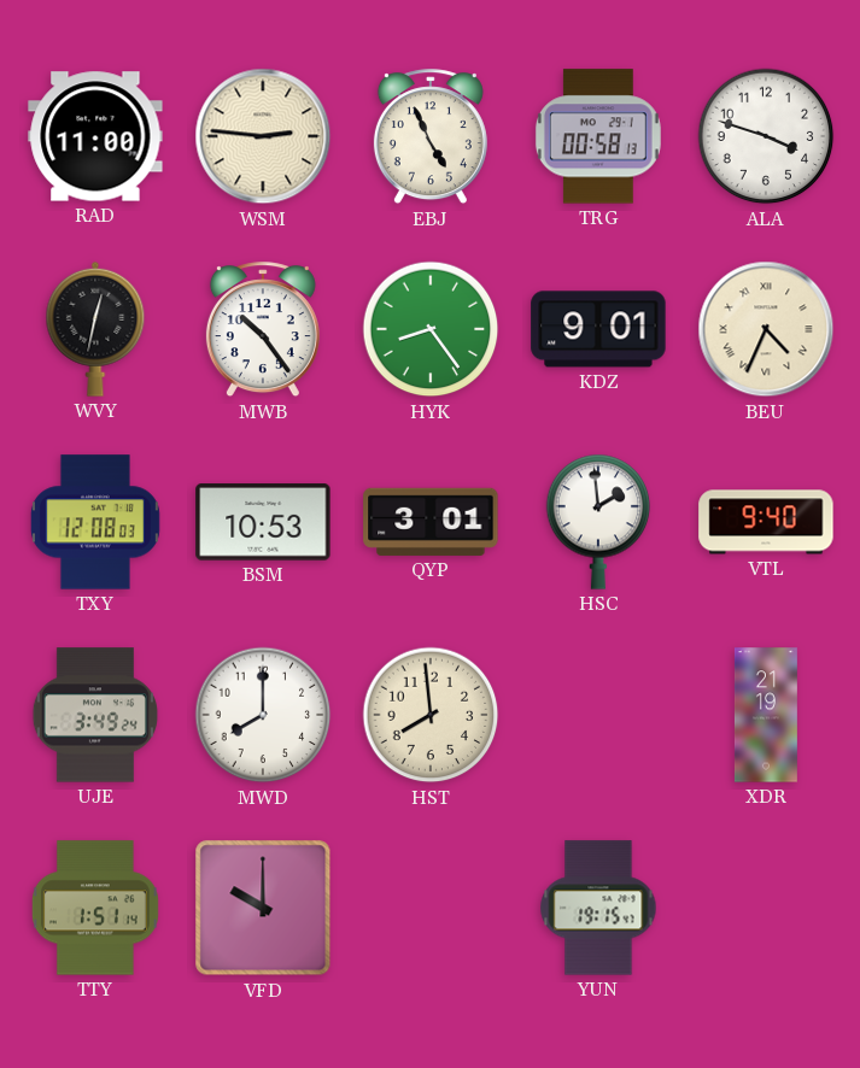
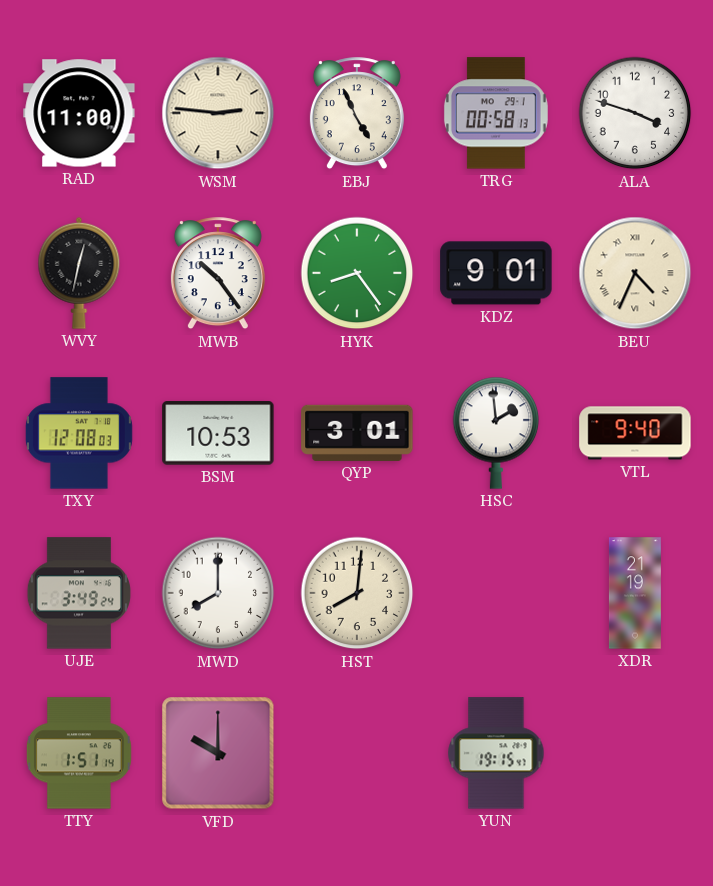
HST: 7:59 -> 8:01
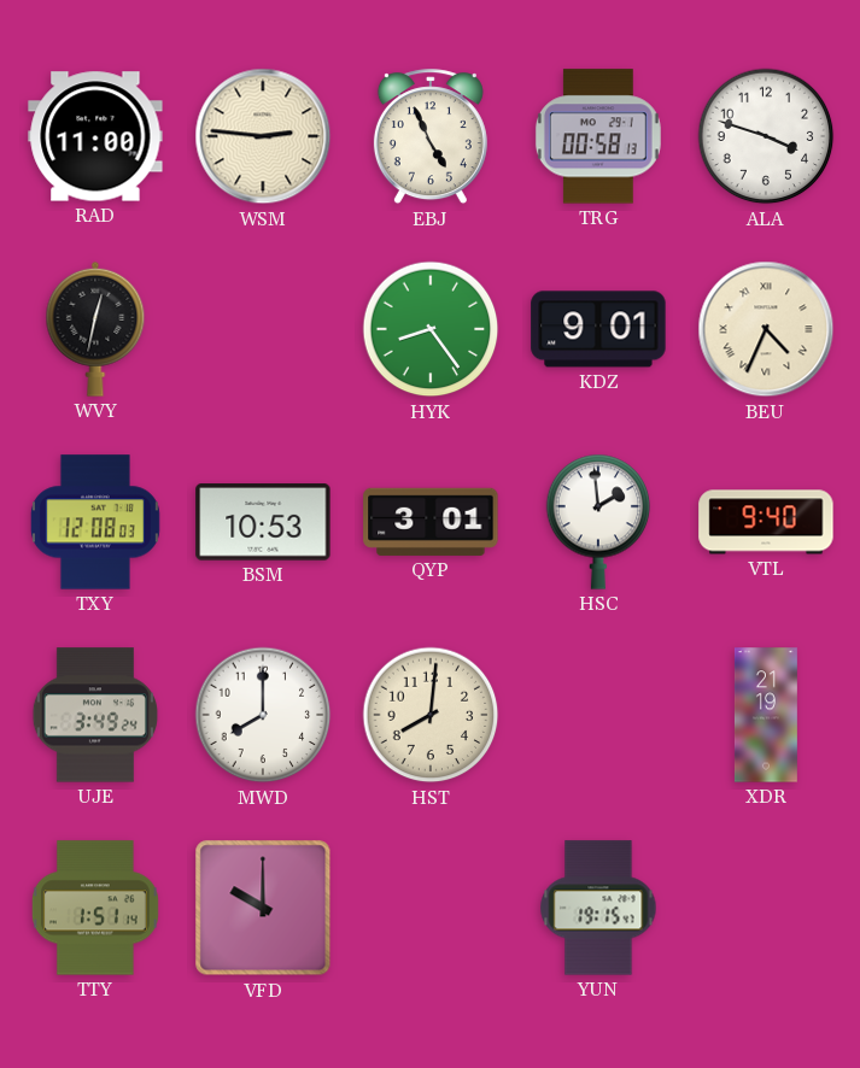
MWB: 10:24 -> none
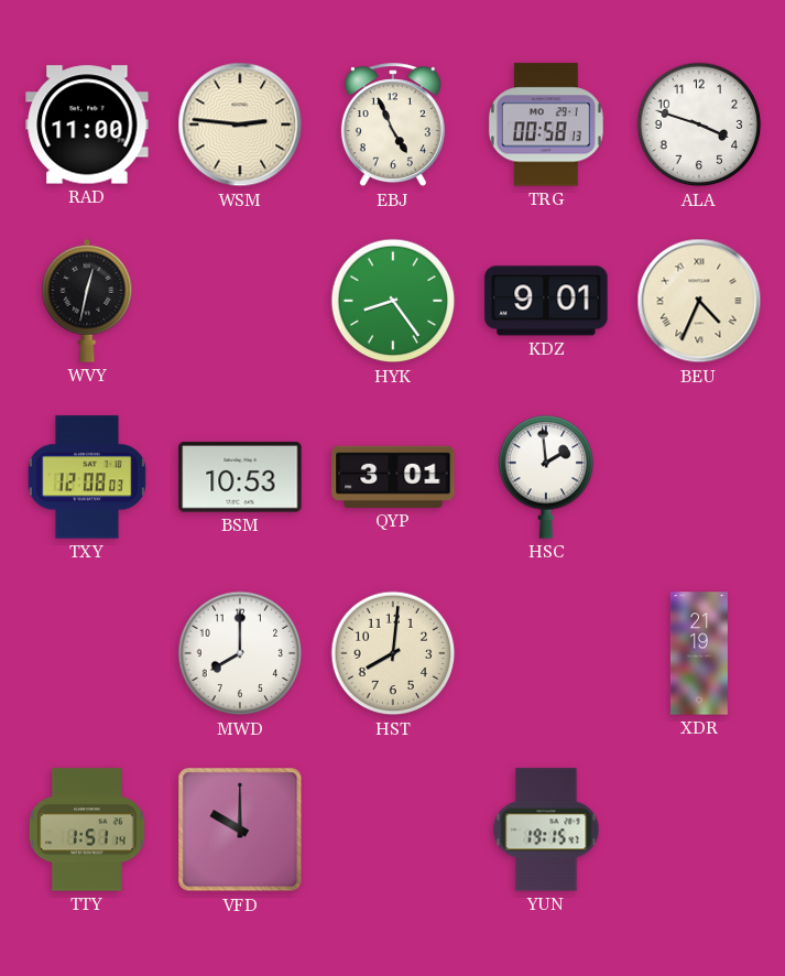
VTL: 9:40 -> none
UJE: 3:49 -> none
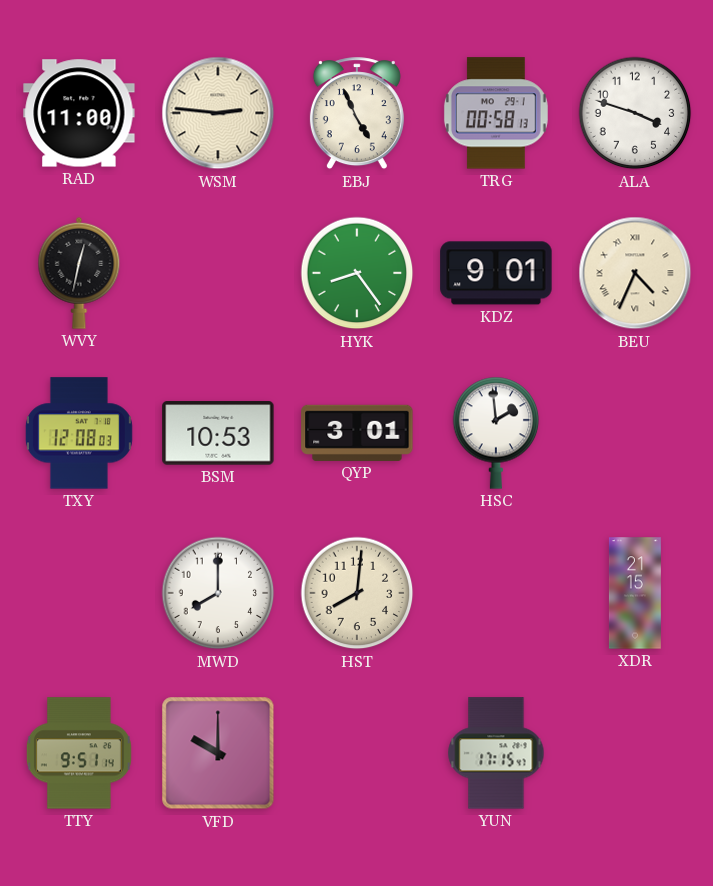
XDR: 21:19 -> 21:15
TTY: 1:51 -> 9:51
YUN: 19:15 -> 17:15
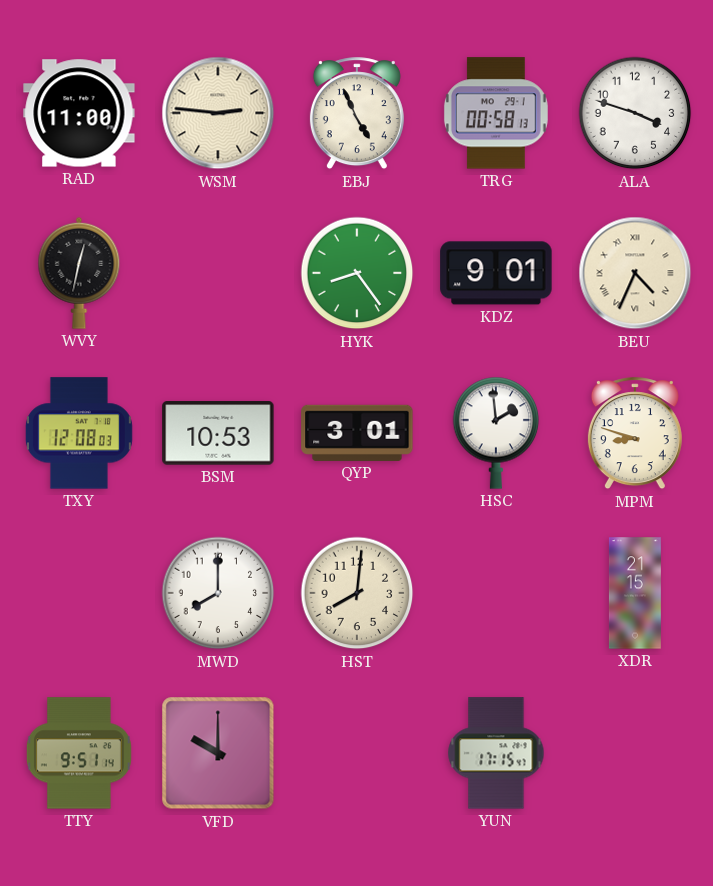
MPM: none -> 8:48
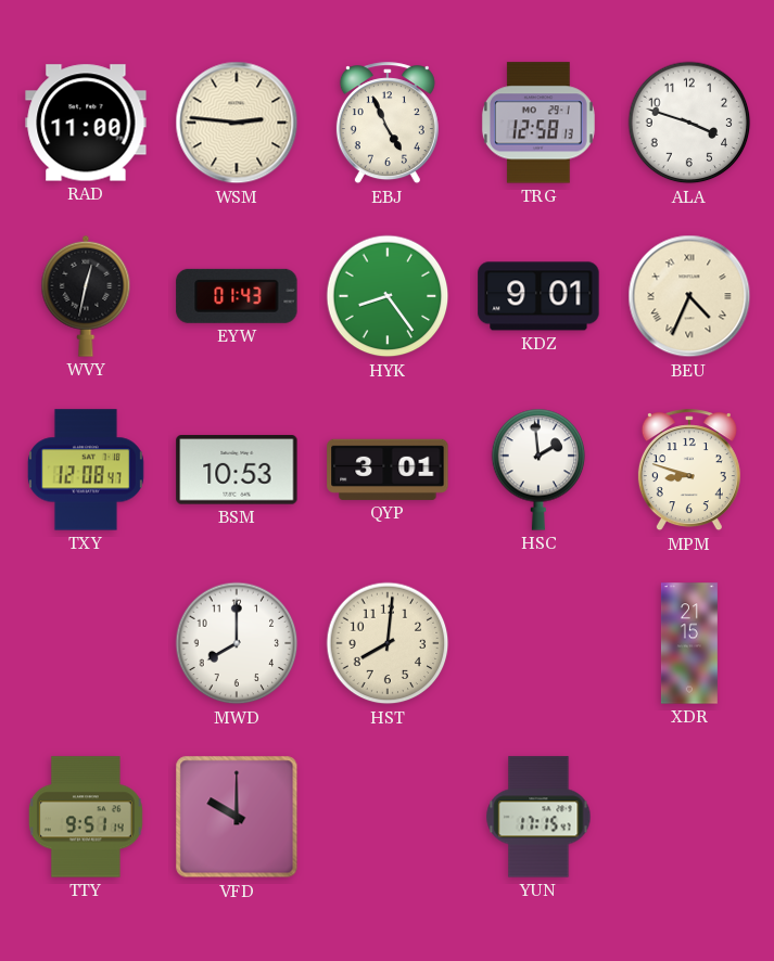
TRG: 00:58 -> 12:58
EYW: none -> 01:43
TXY: 12:08:03 -> 12:08:47
